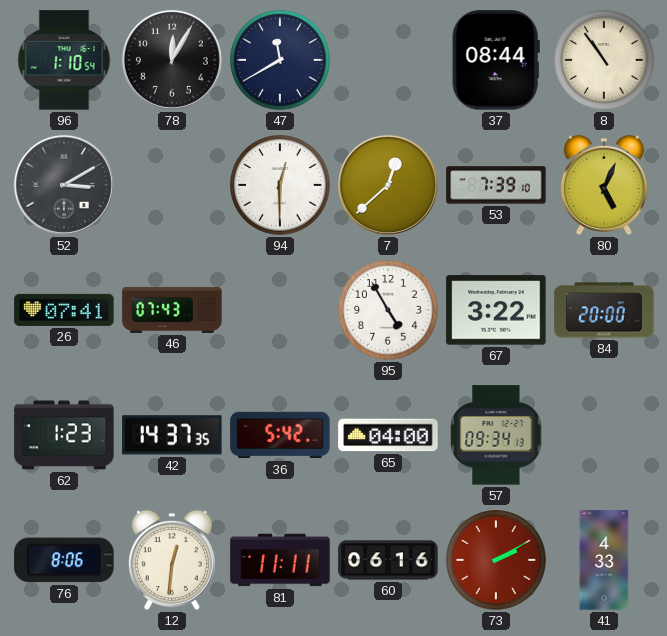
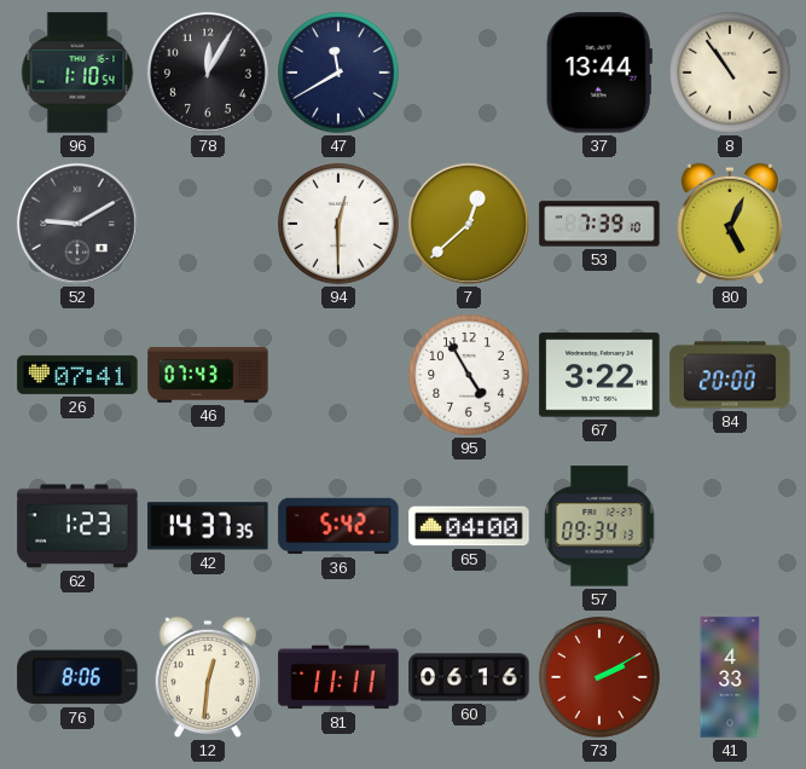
37: 08:44 -> 13:44
52: 3:10 -> 9:10
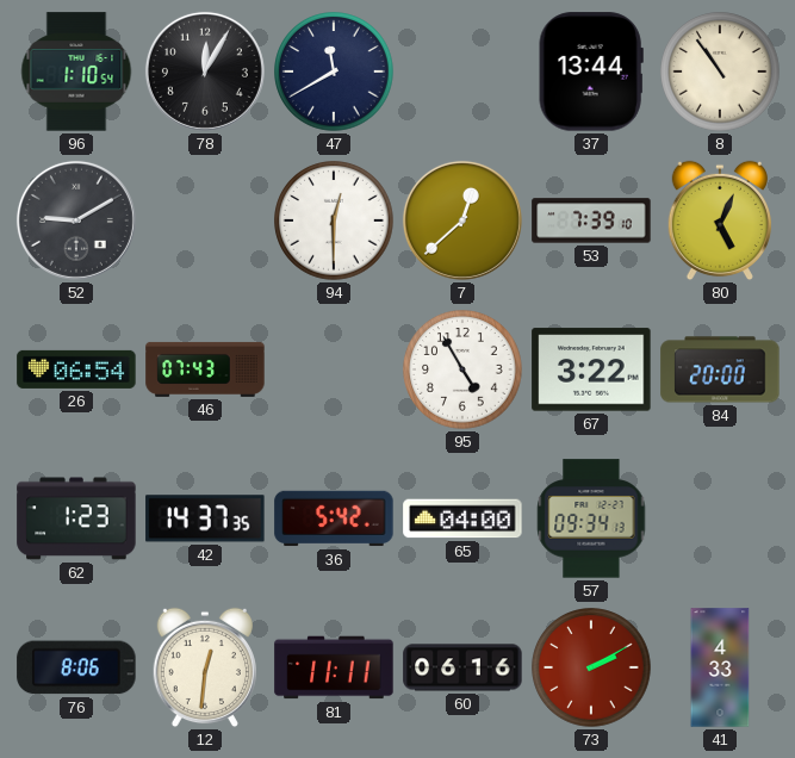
26: 07:41 -> 06:54
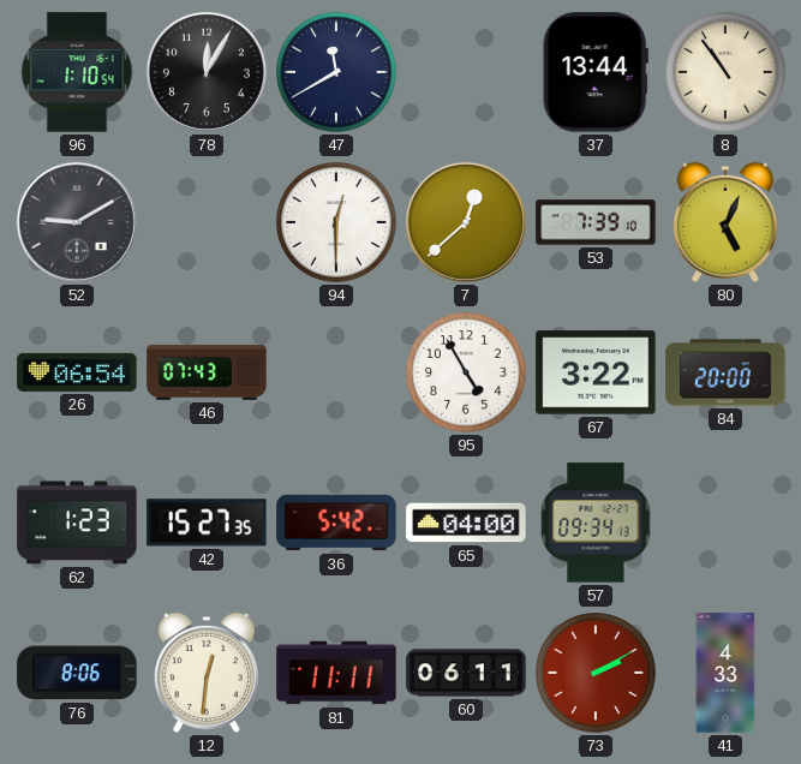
42: 14:37 -> 15:27
60: 06:16 -> 06:11
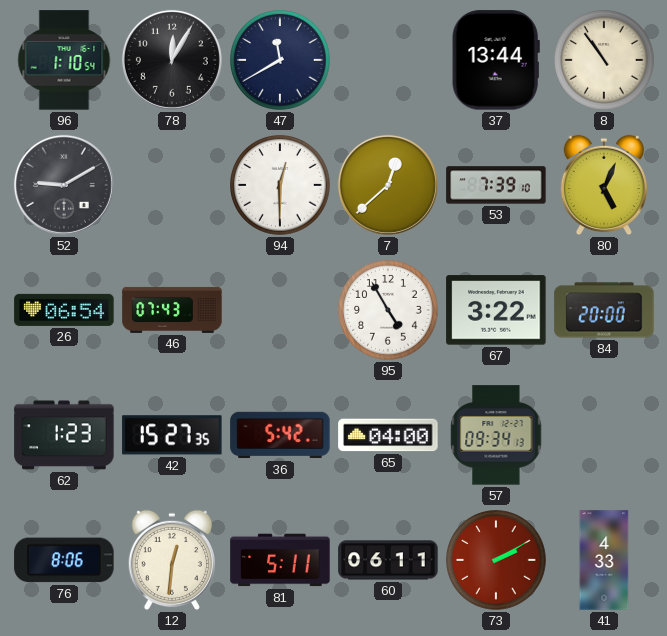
81: 11:11 -> 5:11
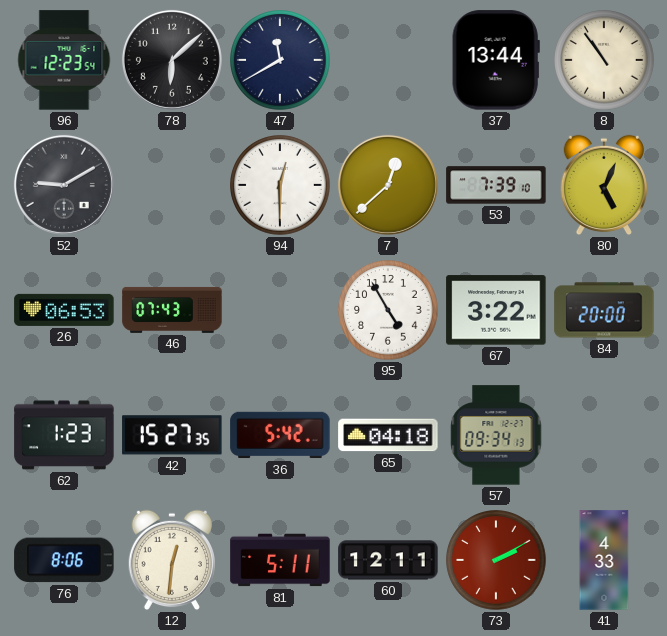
96: 1:10 -> 12:23
78: 12:05 -> 6:08
26: 06:54 -> 06:53
65: 04:00 -> 04:18
60: 06:11 -> 12:11
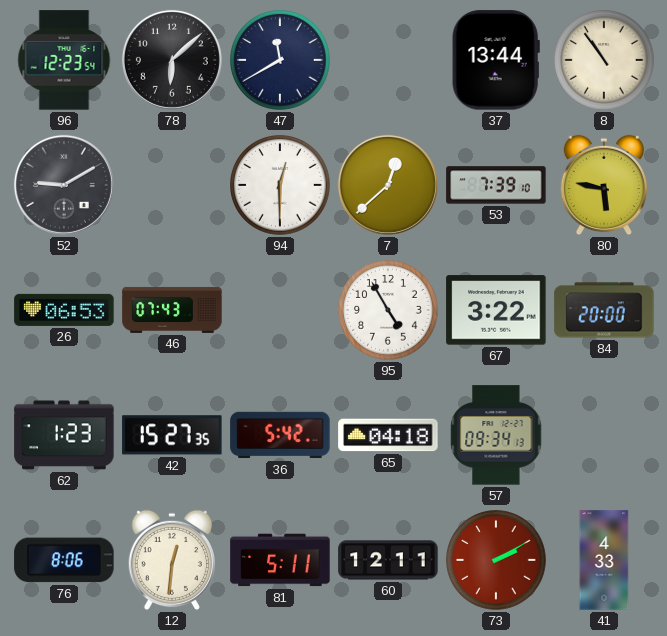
80: 5:04 -> 5:47
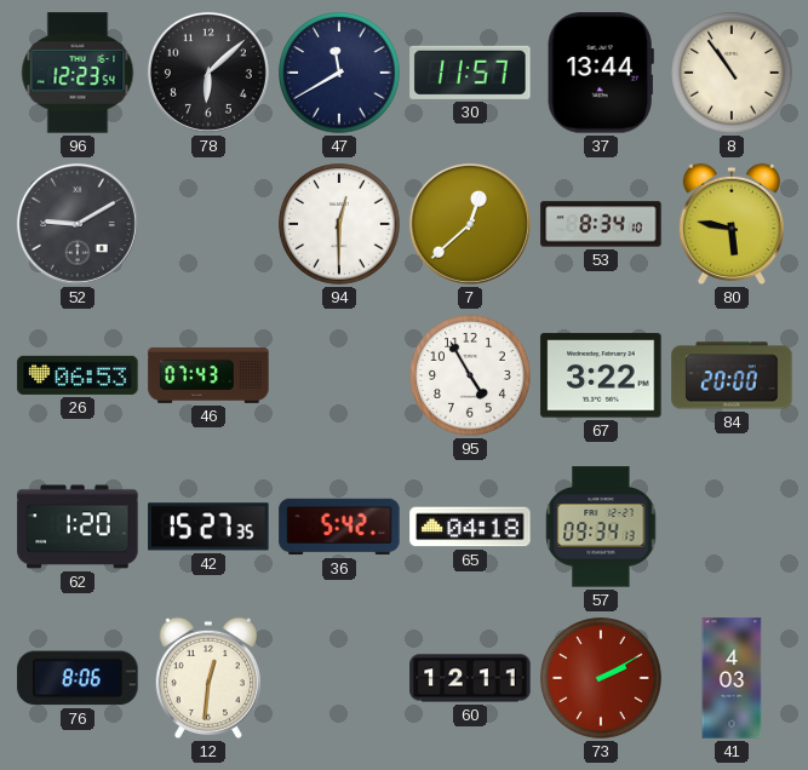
30: none -> 11:57
53: 7:39 -> 8:34
62: 1:23 -> 1:20
81: 5:11 -> none
41: 4:33 -> 4:03
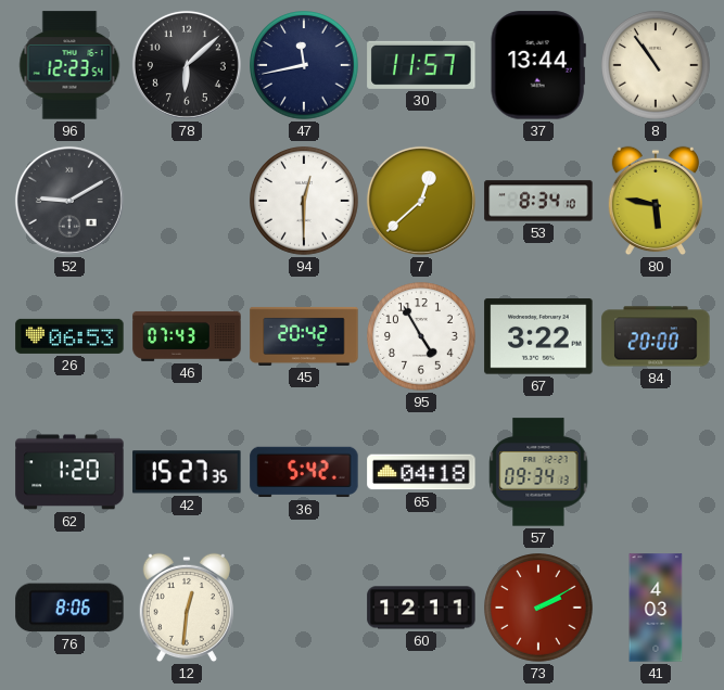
47: 11:40 -> 11:43
45: none -> 20:42
